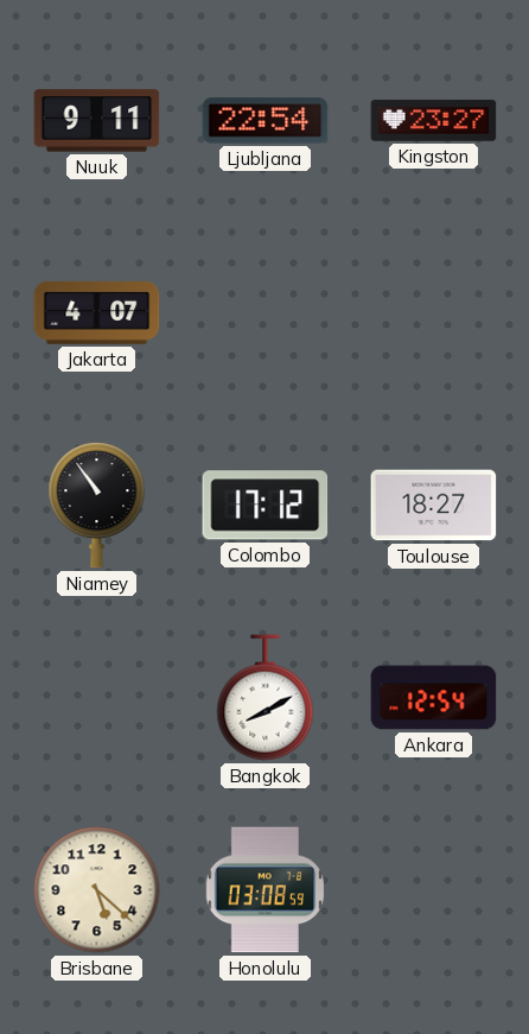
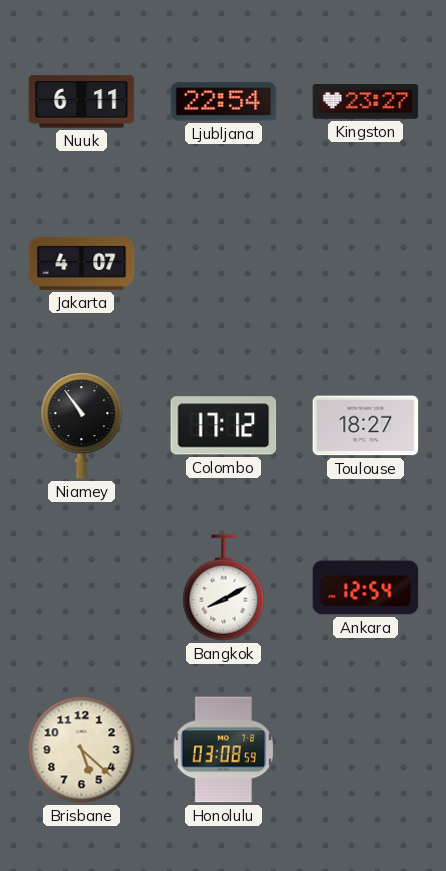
Nuuk: 9:11 -> 6:11
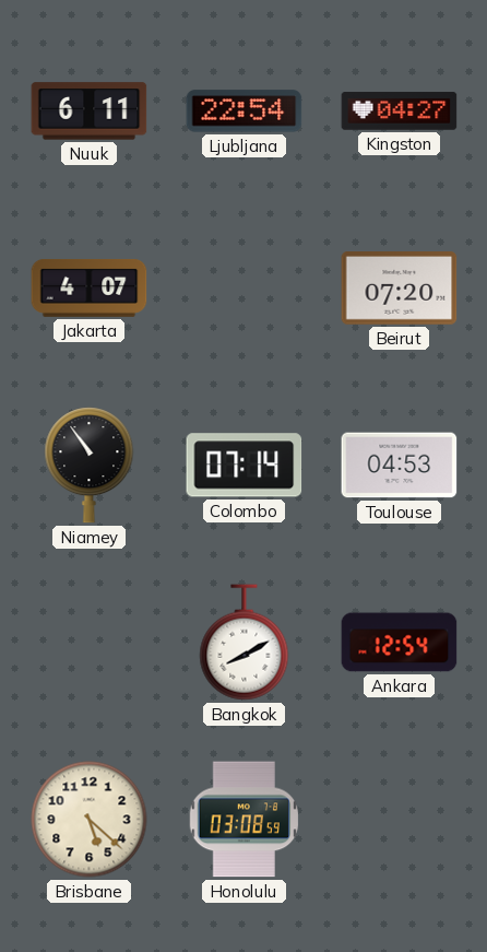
Kingston: 23:27 -> 04:27
Beirut: none -> 07:20
Colombo: 17:12 -> 07:14
Toulouse: 18:27 -> 04:53
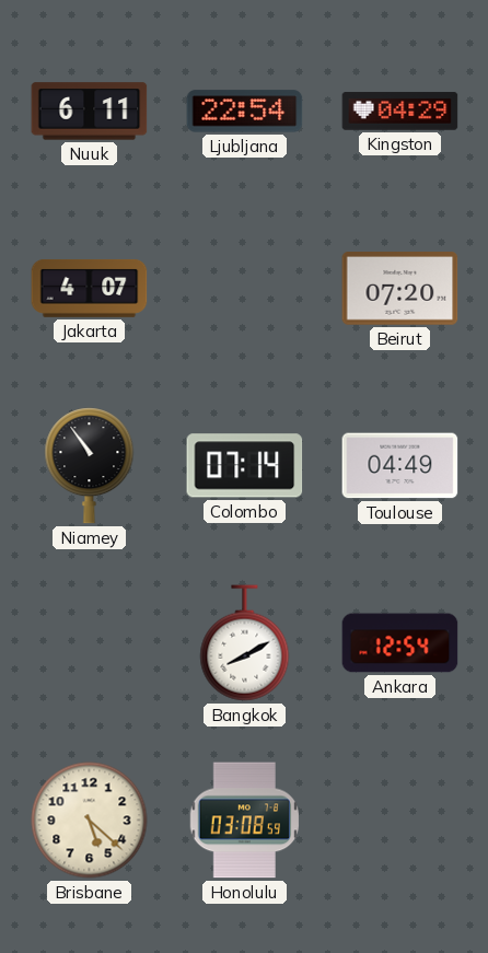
Kingston: 04:27 -> 04:29
Toulouse: 04:53 -> 04:49
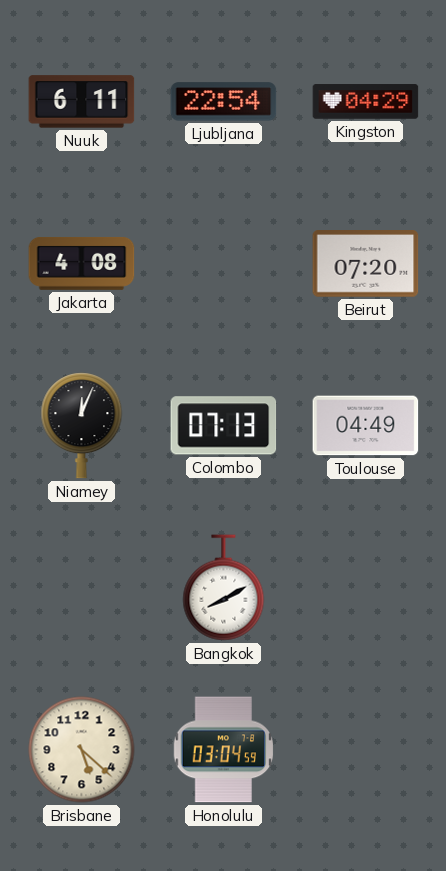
Jakarta: 4:07 -> 4:08
Niamey: 10:54 -> 12:04
Colombo: 07:14 -> 07:13
Ankara: 12:54 -> none
Honolulu: 03:08 -> 03:04
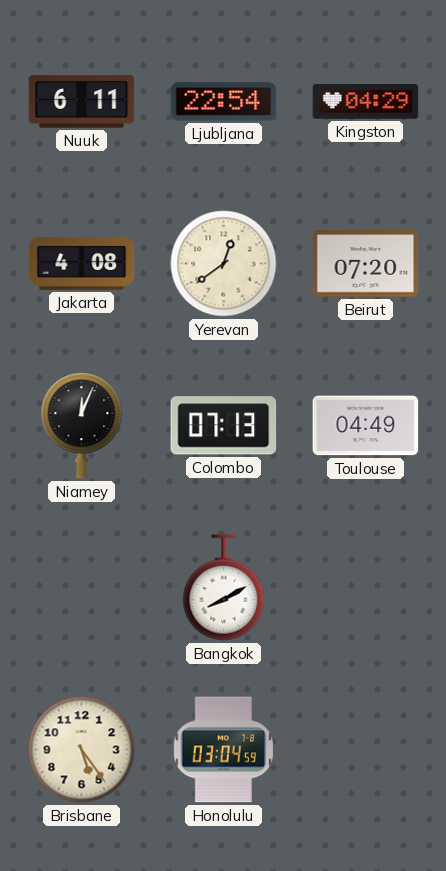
Yerevan: none -> 12:39
Brisbane: 5:22 -> 5:24
